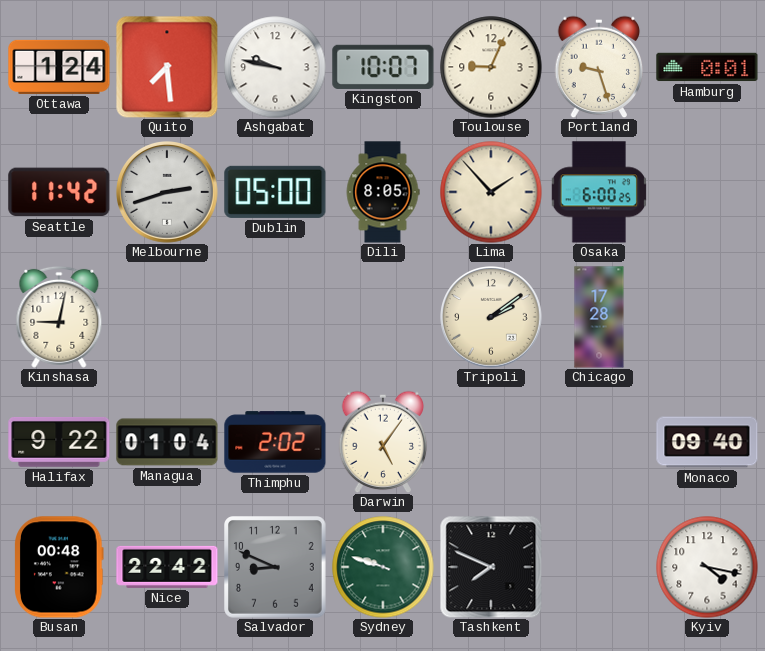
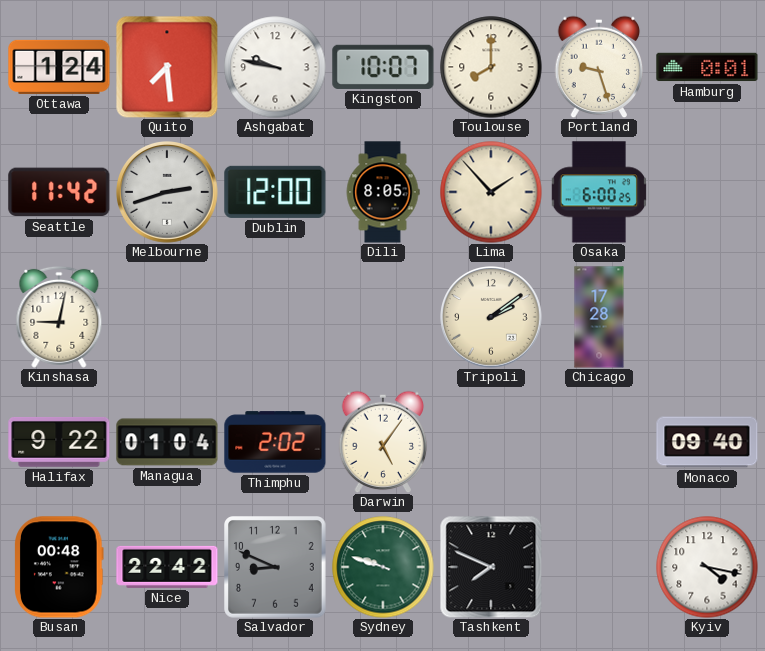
Toulouse: 9:04 -> 8:00
Dublin: 05:00 -> 12:00
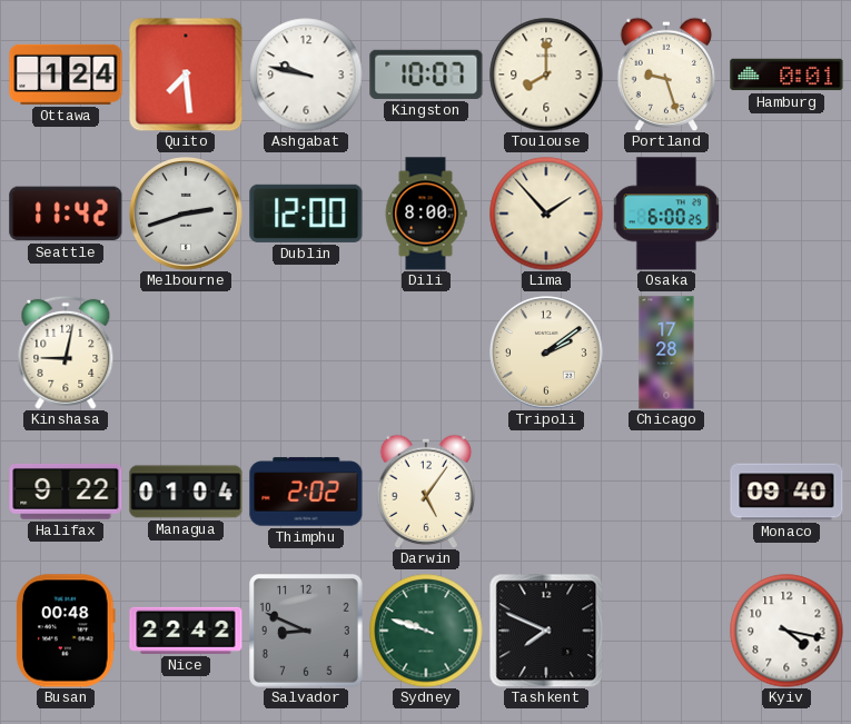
Dili: 8:05 -> 8:00
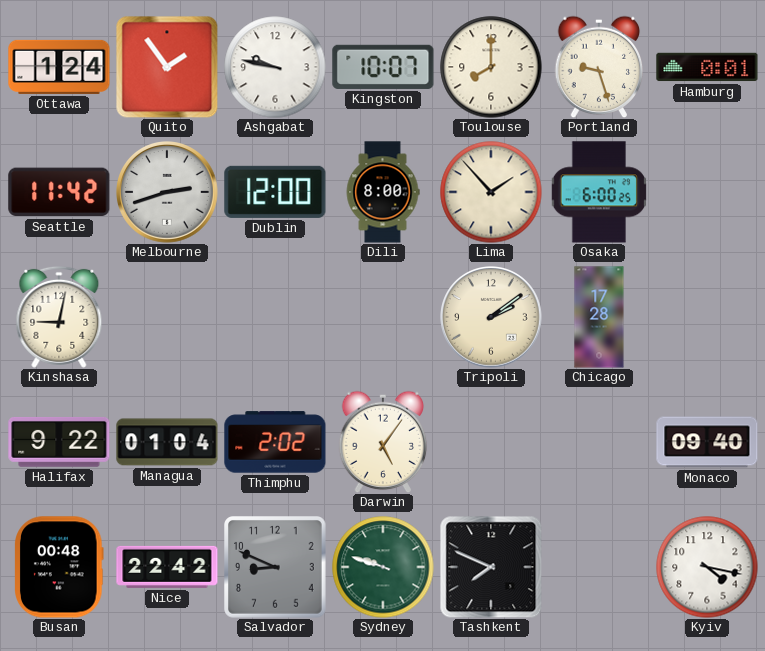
Quito: 7:29 -> 1:54
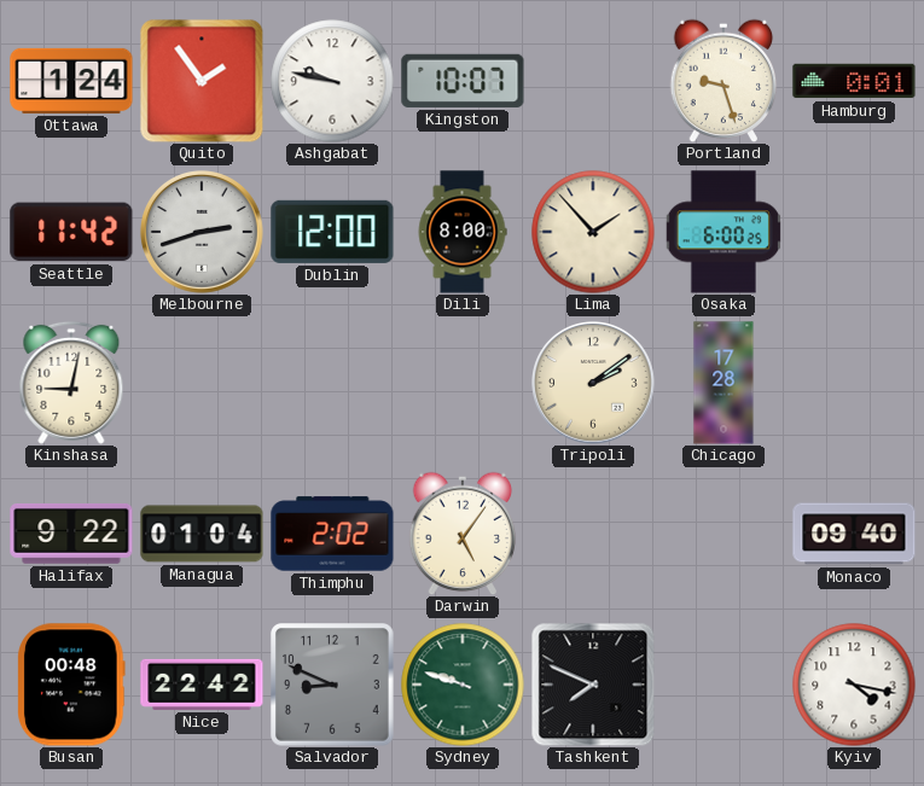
Toulouse: 8:00 -> none
